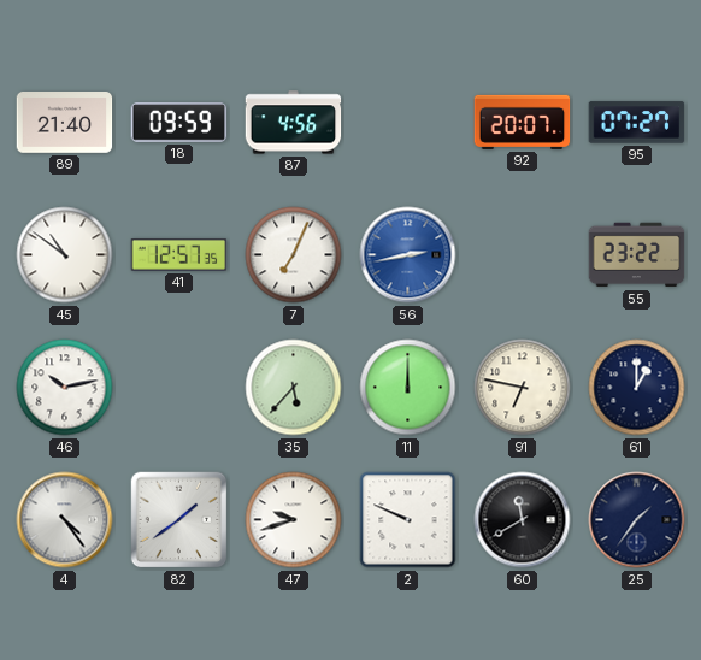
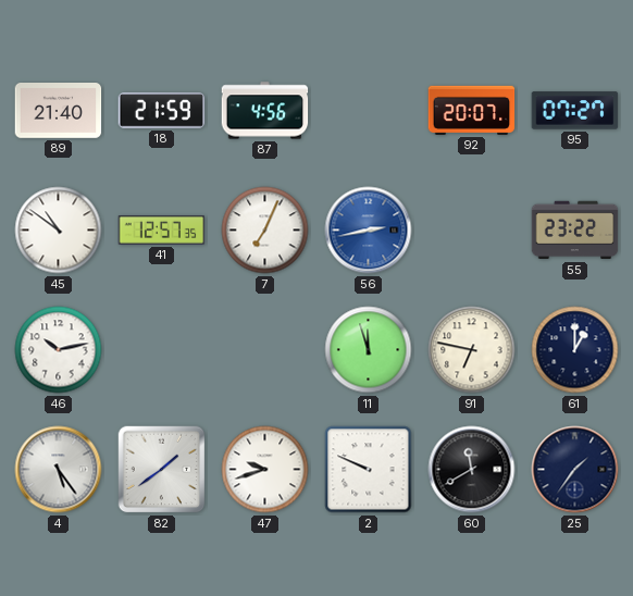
18: 09:59 -> 21:59
35: 5:37 -> none
11: 12:00 -> 11:57
4: 4:24 -> 5:24
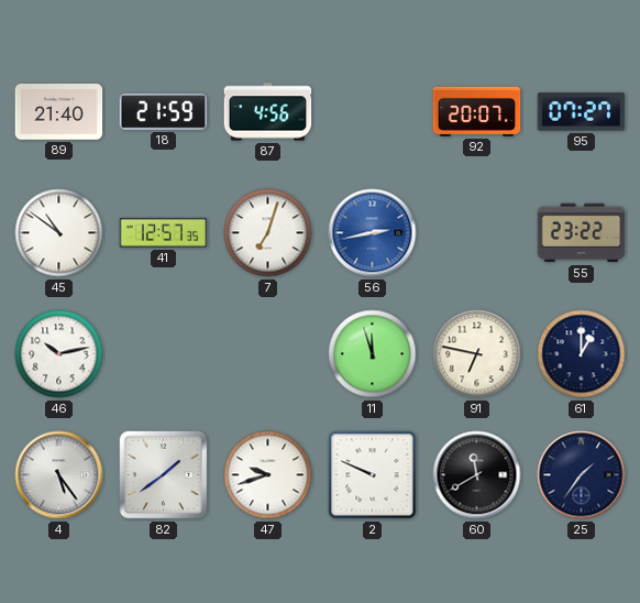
7: 7:04 -> 7:03
